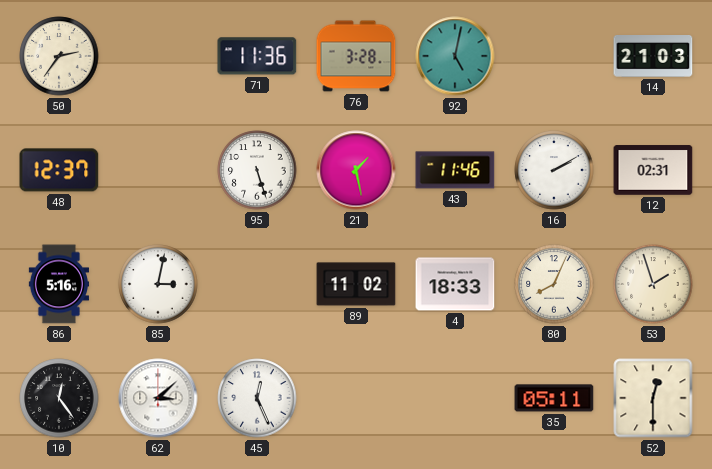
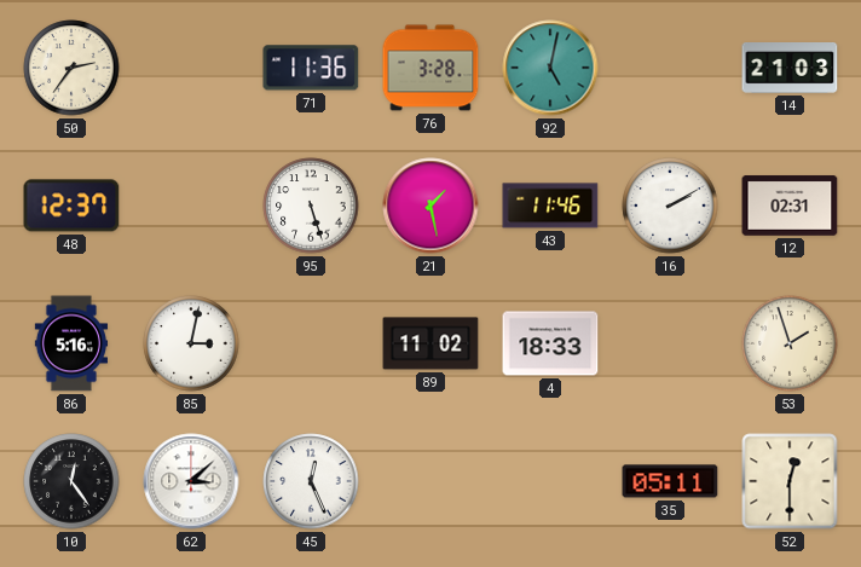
80: 8:04 -> none
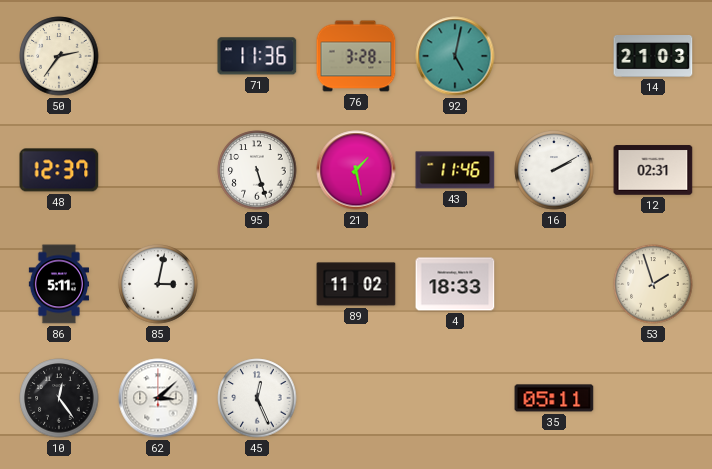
86: 5:16 -> 5:11
52: 12:30 -> none
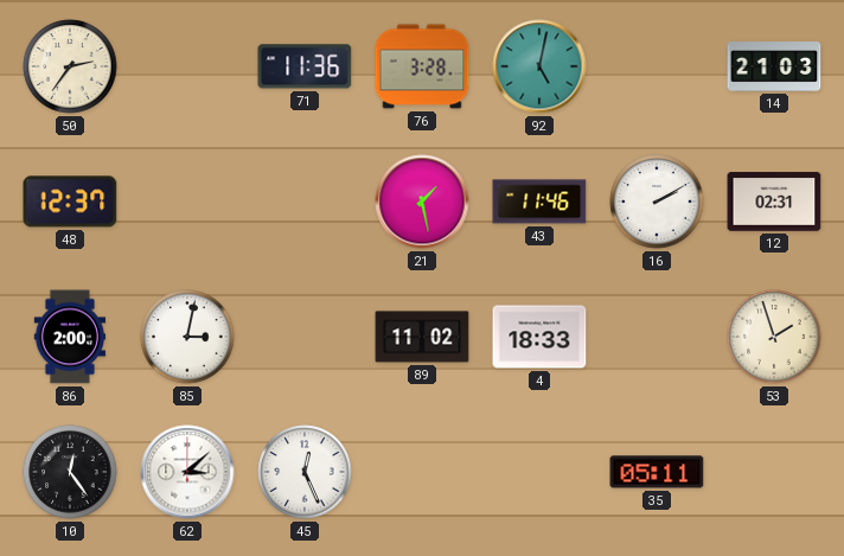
95: 5:27 -> none
86: 5:11 -> 2:00
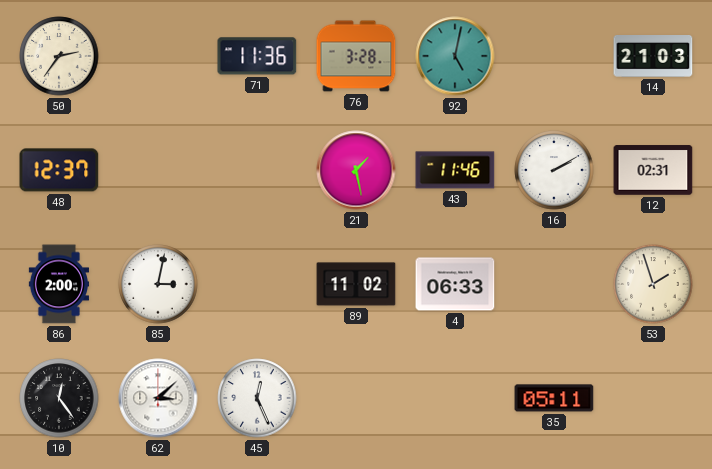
4: 18:33 -> 06:33
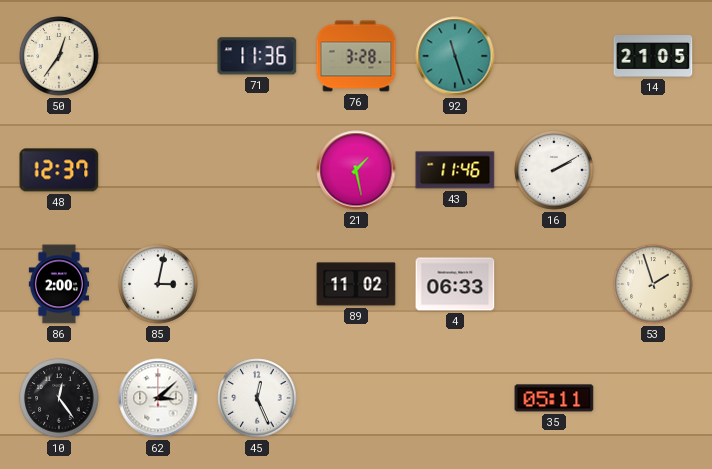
50: 2:36 -> 12:36
92: 5:02 -> 11:27
14: 21:03 -> 21:05
12: 02:31 -> none
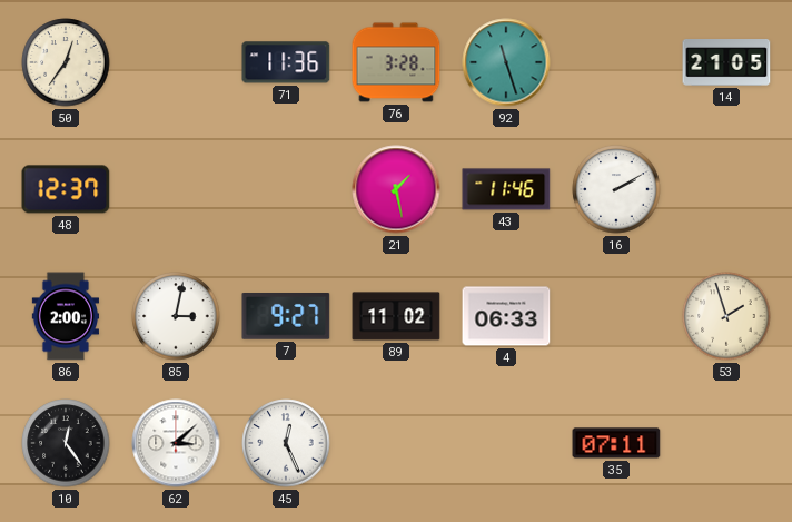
7: none -> 9:27
35: 05:11 -> 07:11
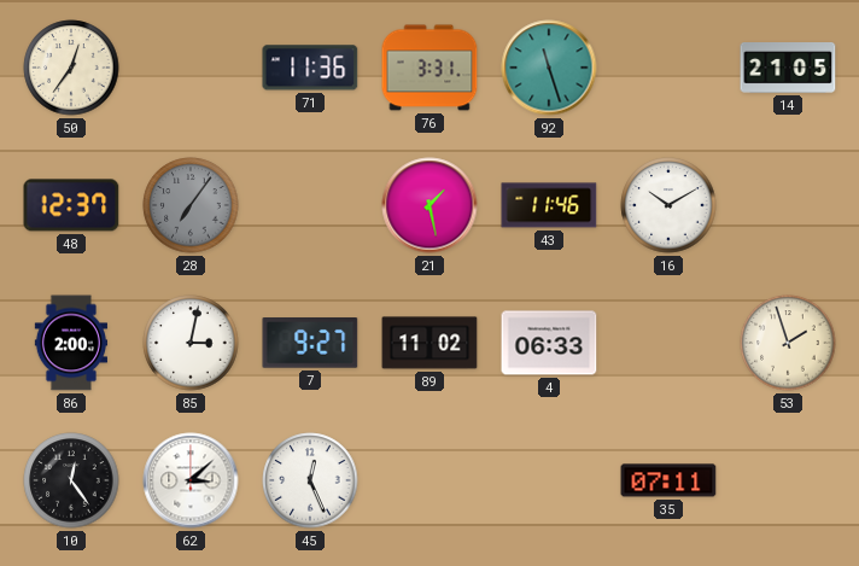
76: 3:28 -> 3:31
28: none -> 7:06
16: 2:10 -> 10:10
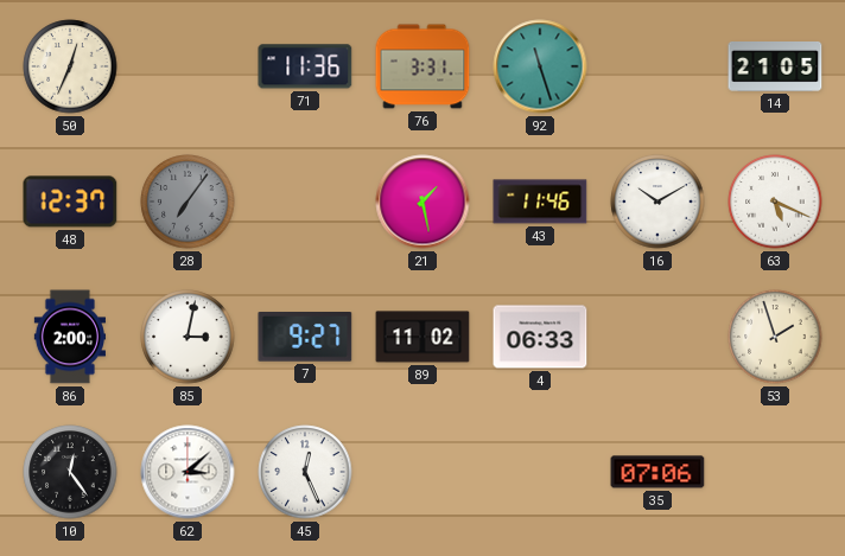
50: 12:36 -> 12:34
63: none -> 5:19
35: 07:11 -> 07:06
